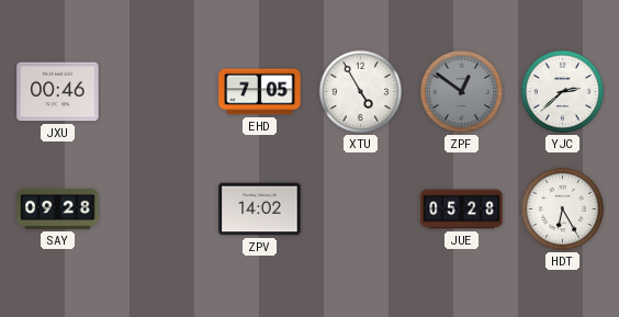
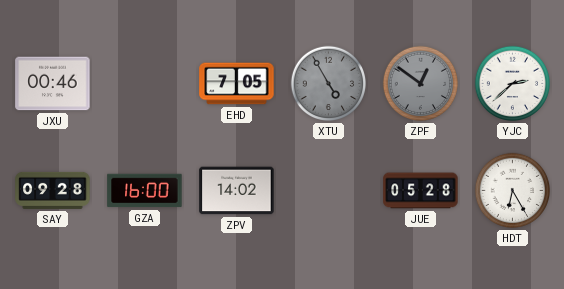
XTU dial: white -> grey
GZA: none -> 16:00
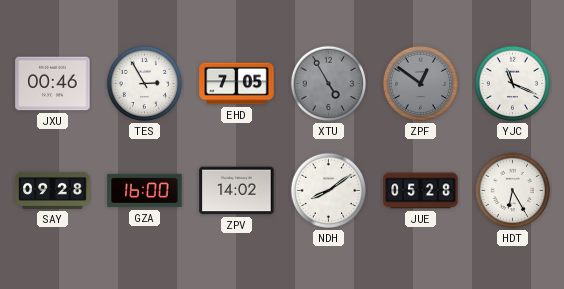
TES: none -> 2:55
YJC: 2:38 -> 11:19
NDH: none -> 8:09
